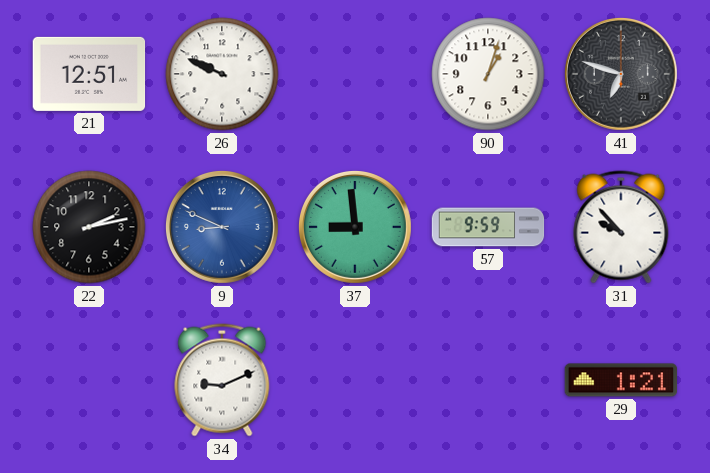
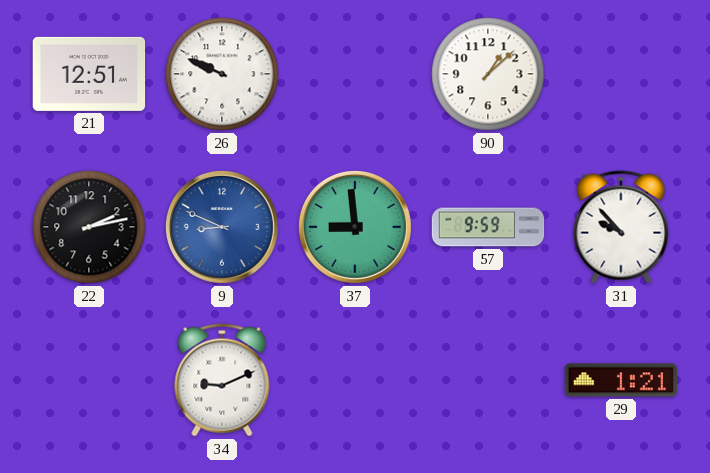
90: 1:03 -> 1:08
41: 6:48 -> none
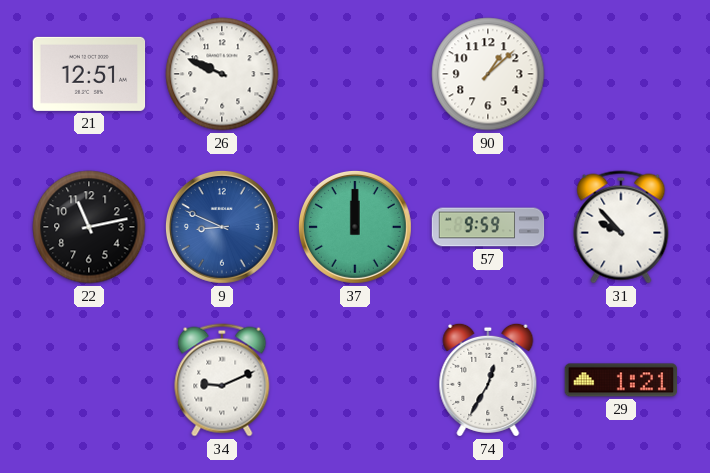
22: 2:13 -> 11:13
37: 8:59 -> 12:00
74: none -> 12:35
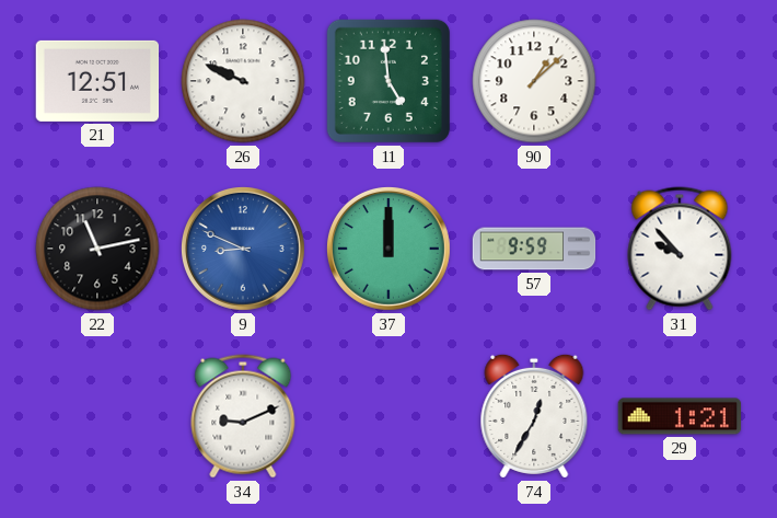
11: none -> 4:59
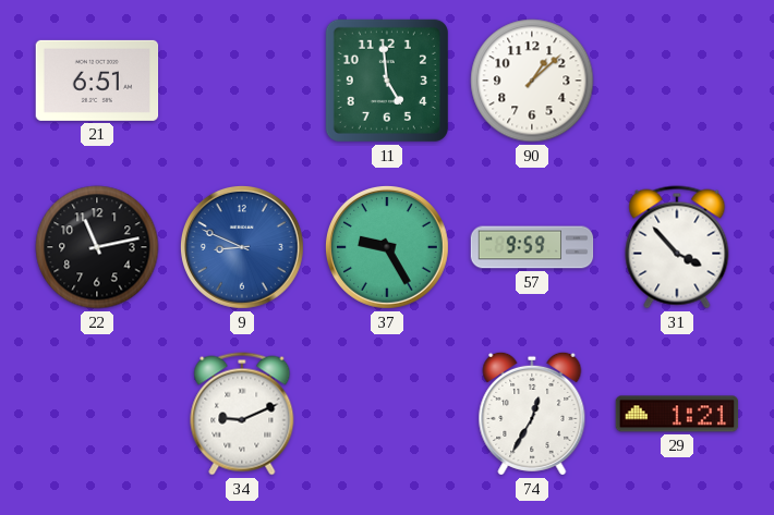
21: 12:51 -> 6:51
26: 9:49 -> none
37: 12:00 -> 9:25
31: 9:53 -> 3:53
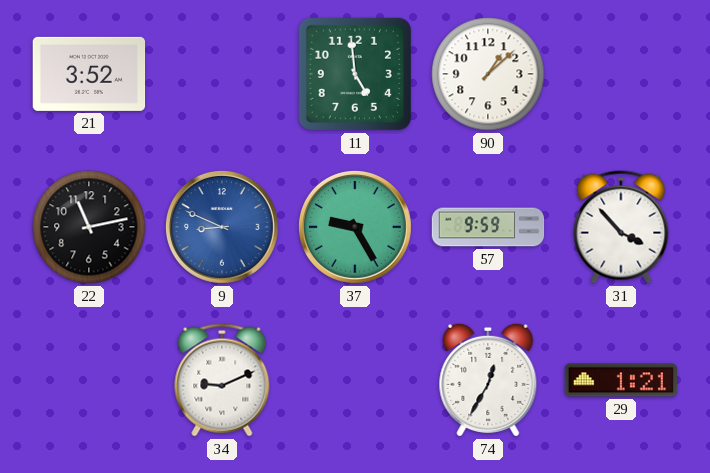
21: 6:51 -> 3:52
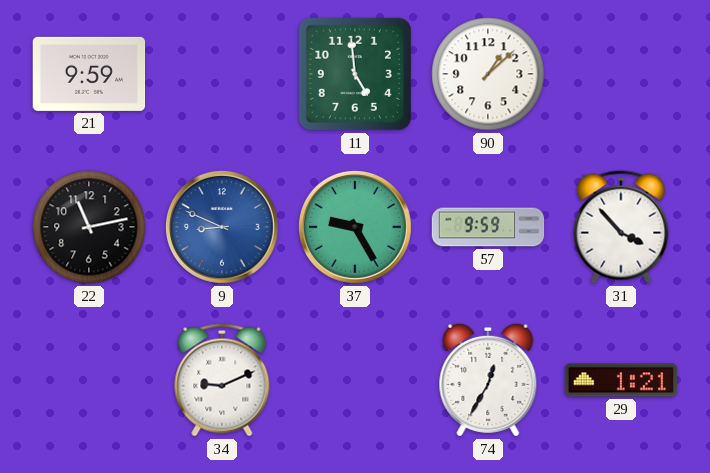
21: 3:52 -> 9:59
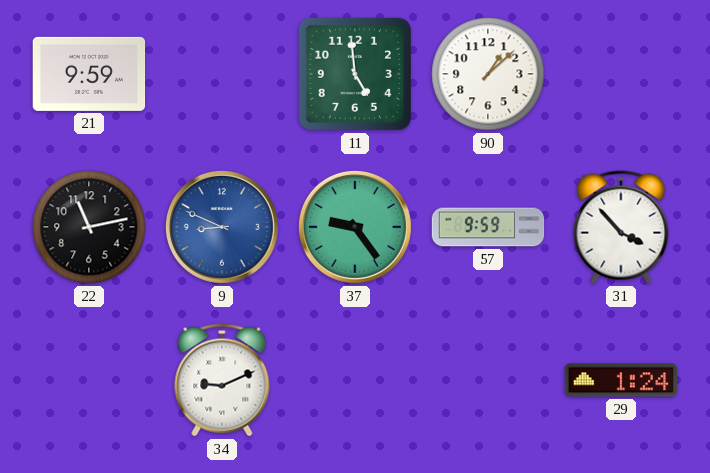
37: 9:25 -> 9:24
74: 12:35 -> none
29: 1:21 -> 1:24
